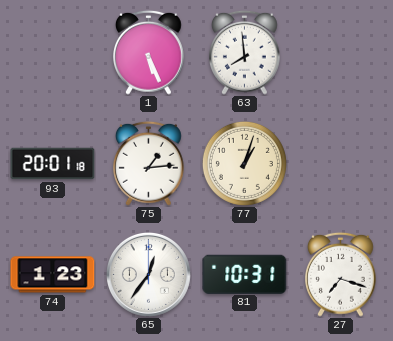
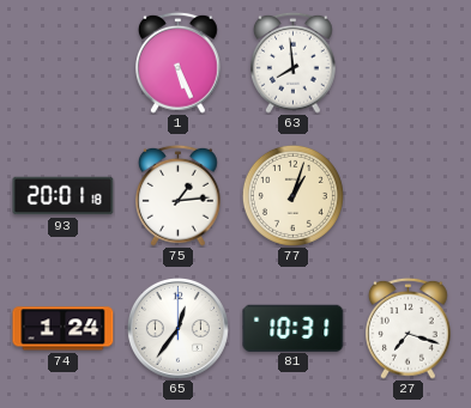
74: 1:23 -> 1:24
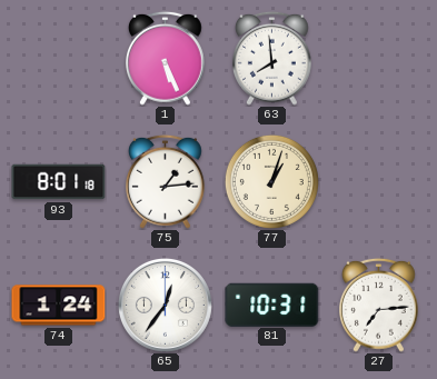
93: 20:01 -> 8:01
27: 7:18 -> 7:14
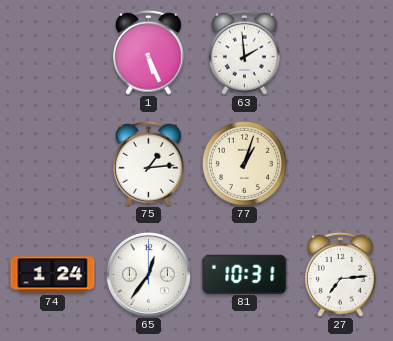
63: 7:59 -> 1:59
93: 8:01 -> none
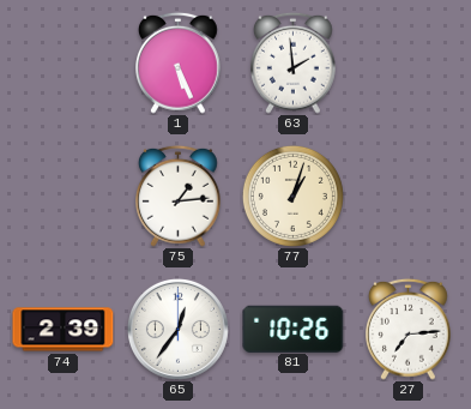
74: 1:24 -> 2:39
81: 10:31 -> 10:26
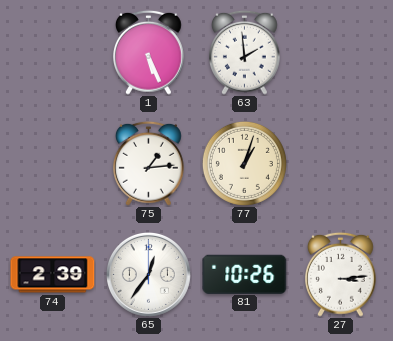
27: 7:14 -> 3:14
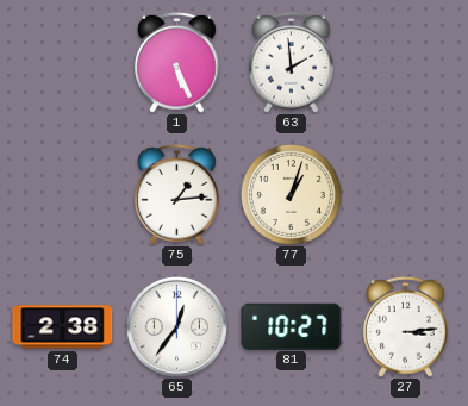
74: 2:39 -> 2:38
81: 10:26 -> 10:27
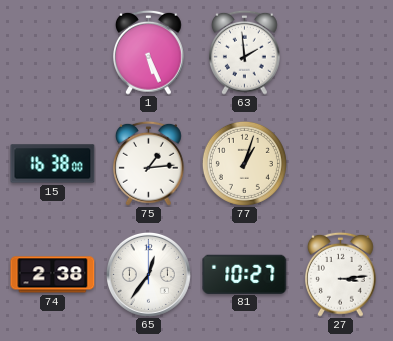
15: none -> 16:38
